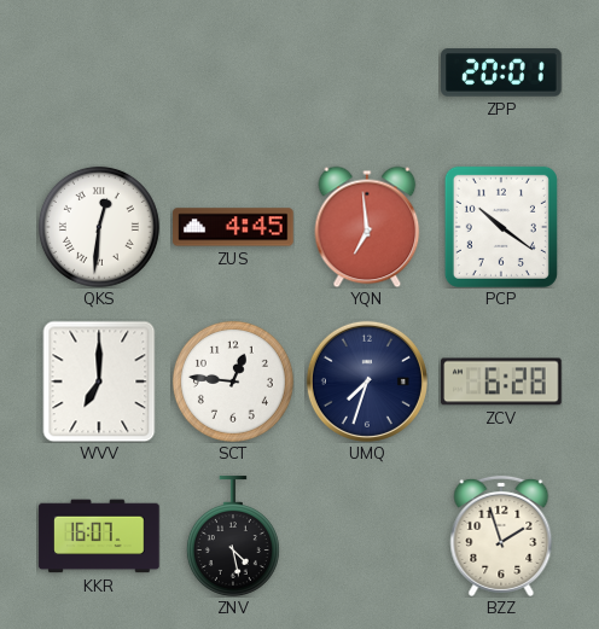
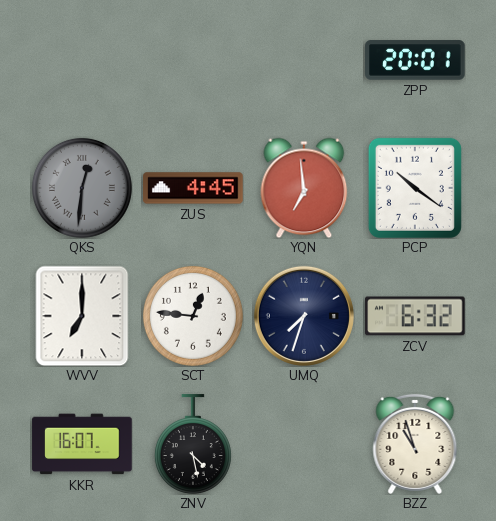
QKS dial: white -> grey
ZCV: 6:28 -> 6:32
BZZ: 1:57 -> 10:57
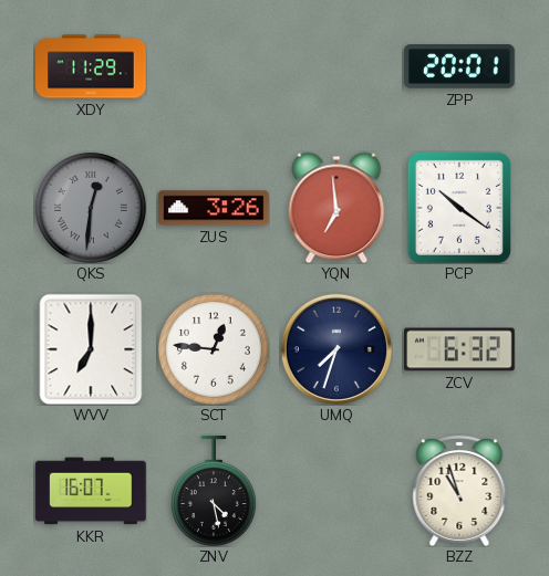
XDY: none -> 11:29
ZUS: 4:45 -> 3:26
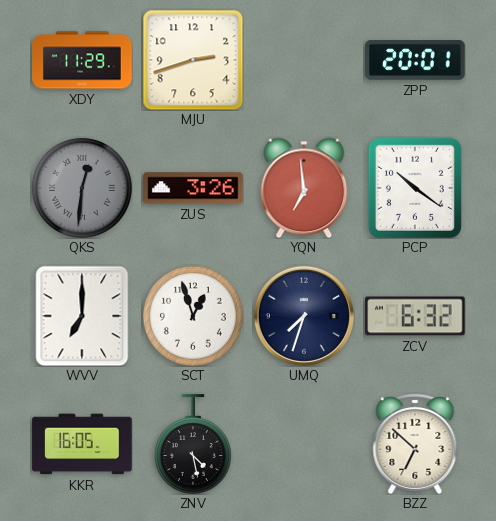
MJU: none -> 2:42
SCT: 12:46 -> 12:57
KKR: 16:07 -> 16:05
BZZ: 10:57 -> 6:52
